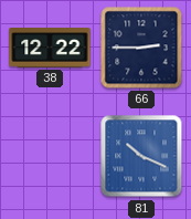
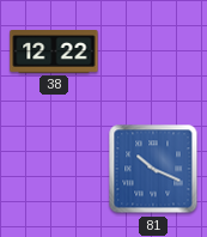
66: 2:45 -> none
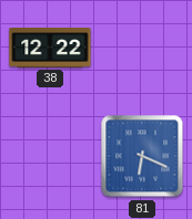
81: 10:19 -> 6:19
